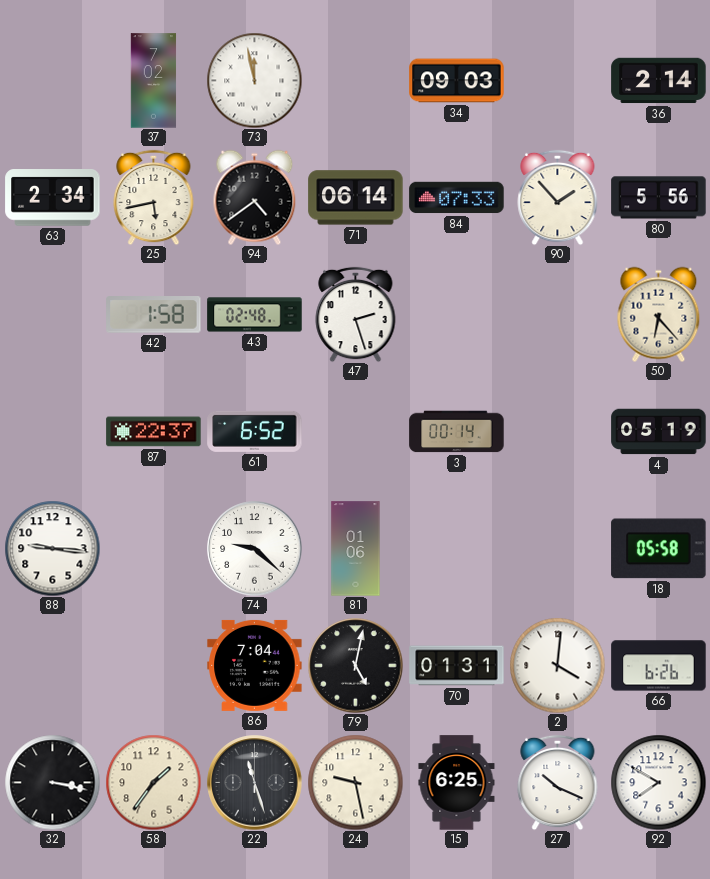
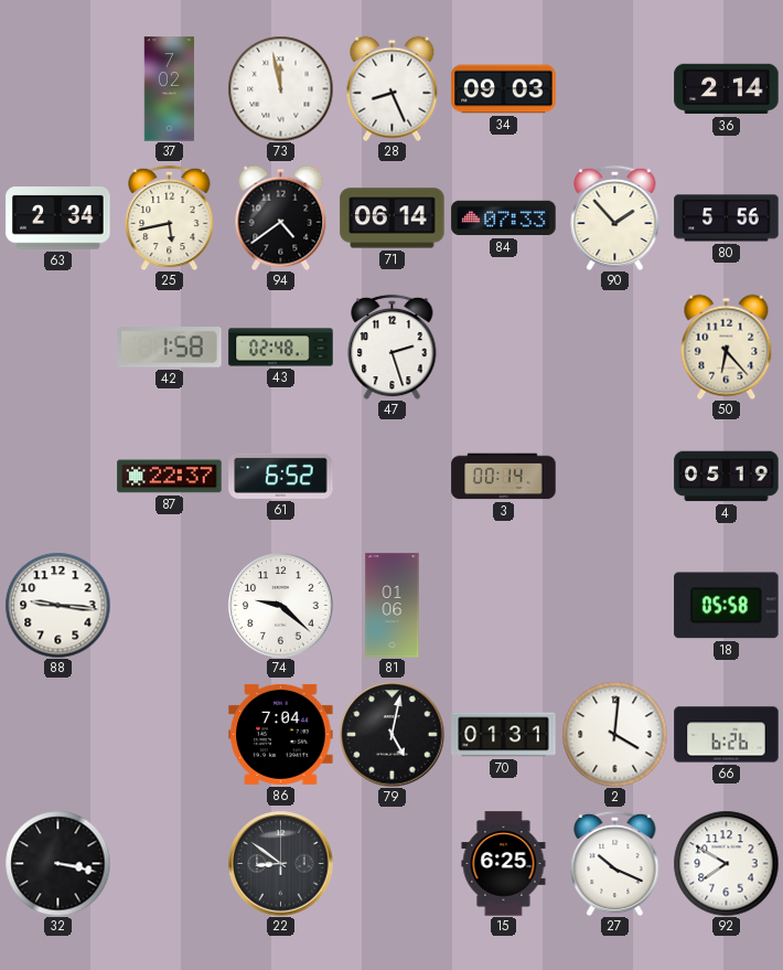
28: none -> 8:26
58: 1:36 -> none
22: 11:27 -> 8:51
24: 9:28 -> none
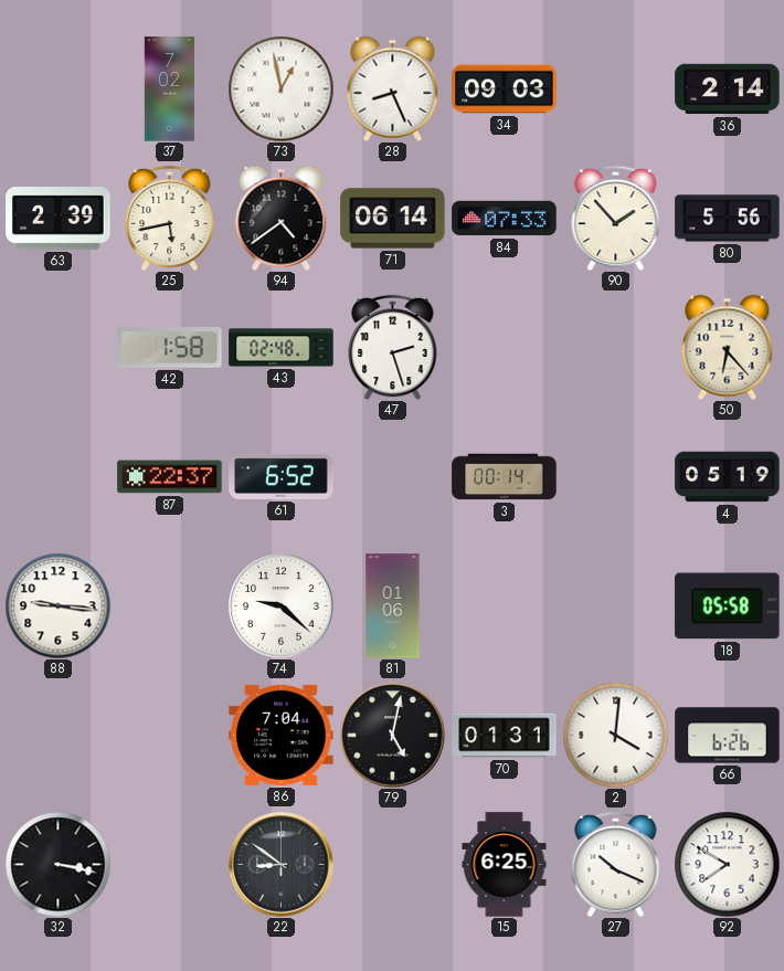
73: 11:58 -> 12:58
63: 2:34 -> 2:39
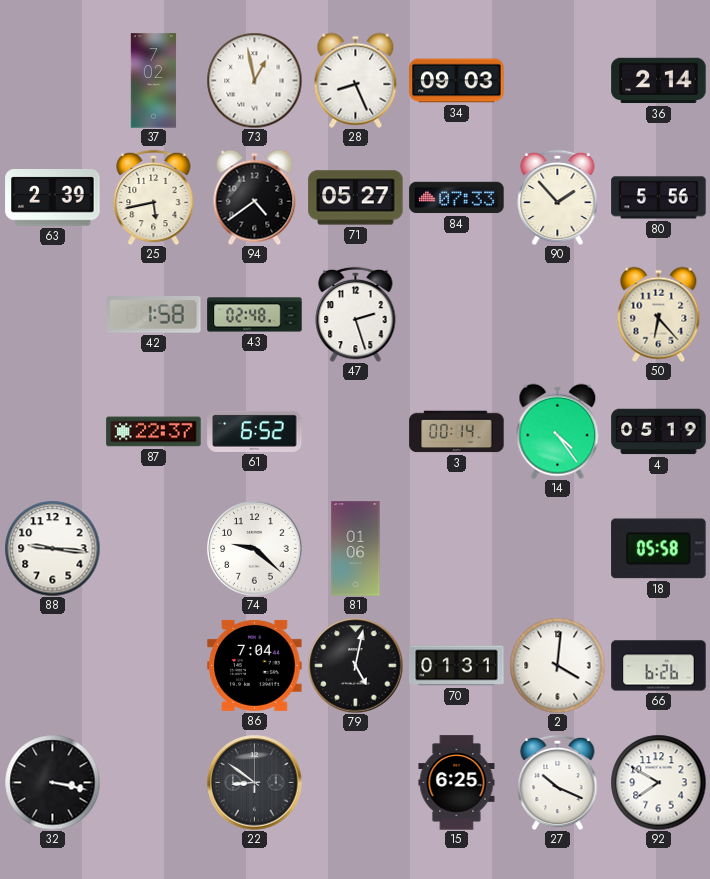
71: 06:14 -> 05:27
14: none -> 4:24
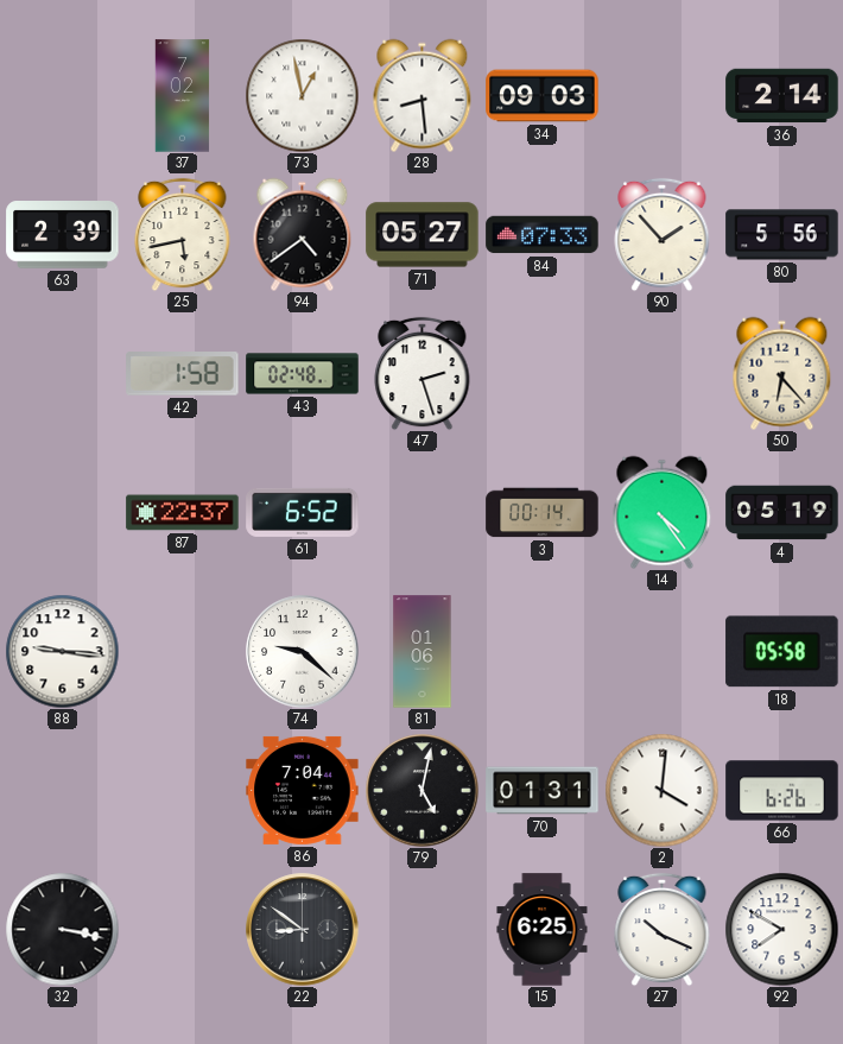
28: 8:26 -> 8:29
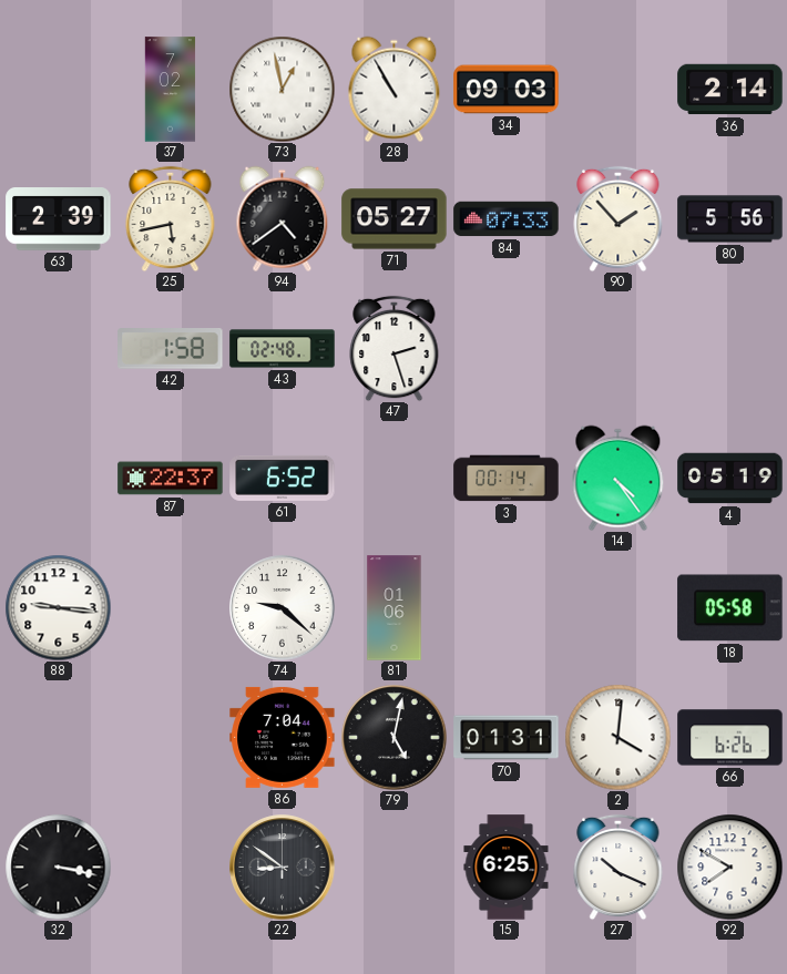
28: 8:29 -> 10:55
50: 6:23 -> none
